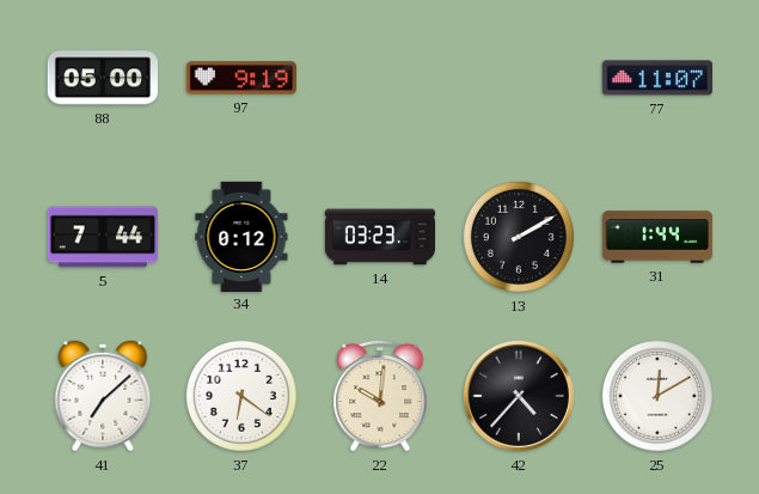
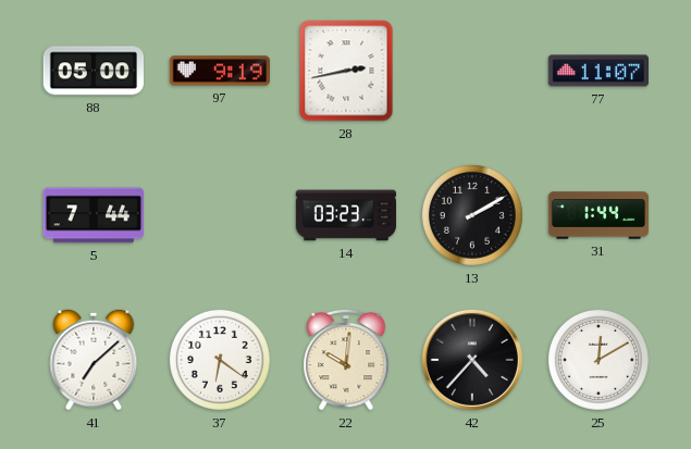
28: none -> 2:43
34: 0:12 -> none
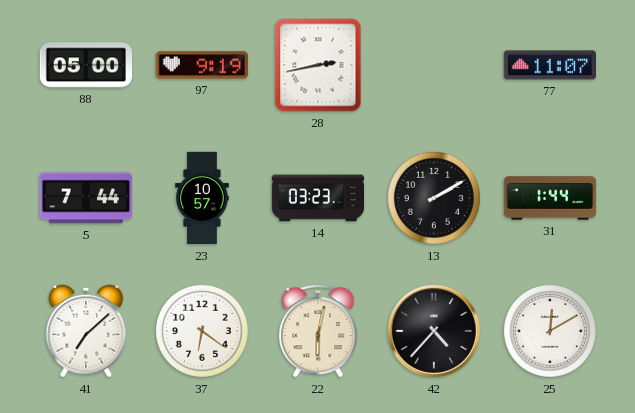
23: none -> 10:57
22: 10:01 -> 6:02
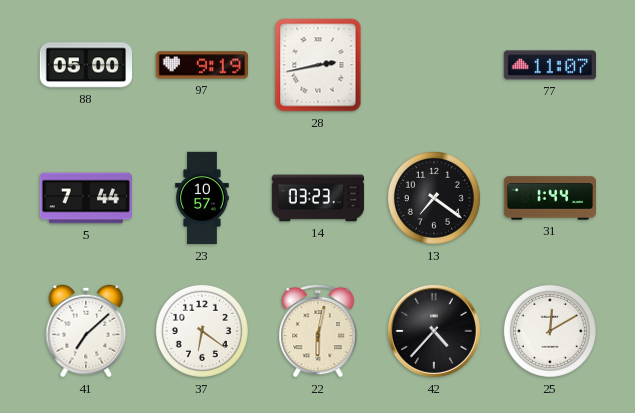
13: 2:10 -> 7:21
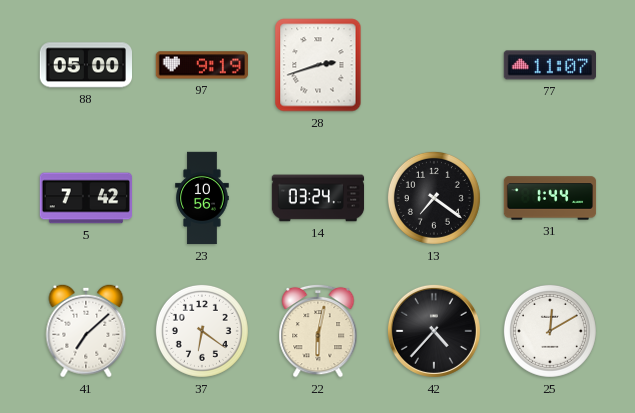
28: 2:43 -> 2:42
5: 7:44 -> 7:42
23: 10:57 -> 10:56
14: 03:23 -> 03:24
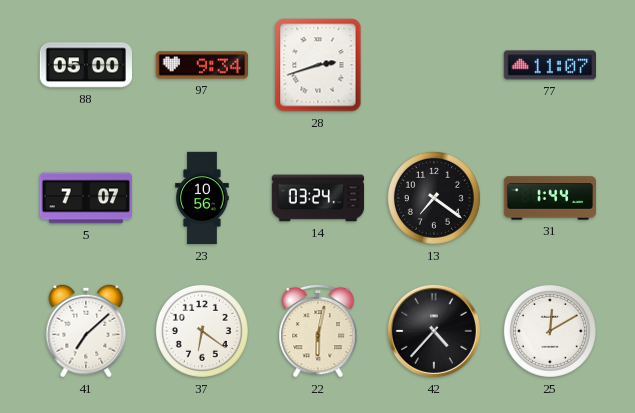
97: 9:19 -> 9:34
5: 7:42 -> 7:07
